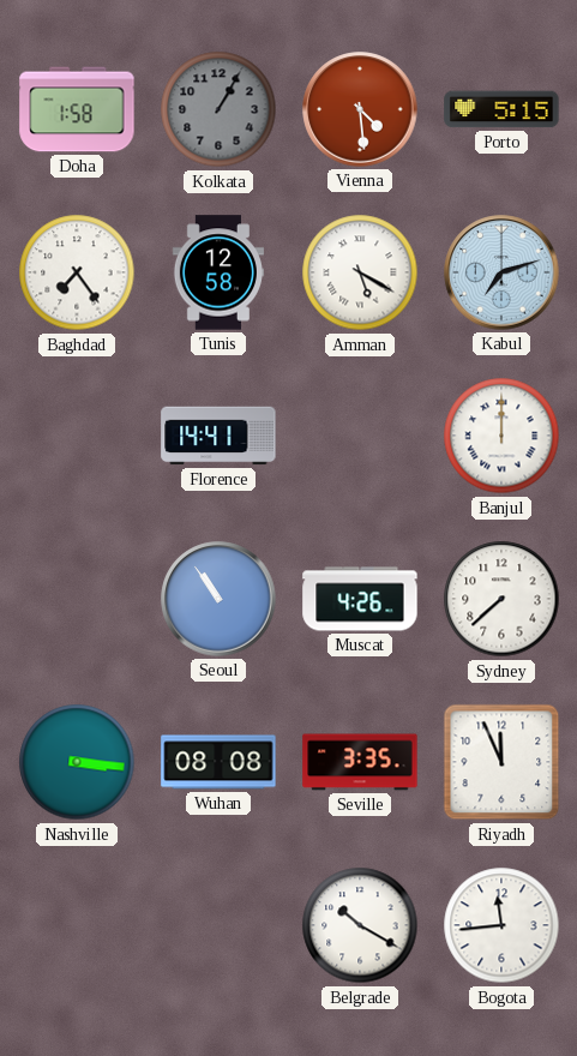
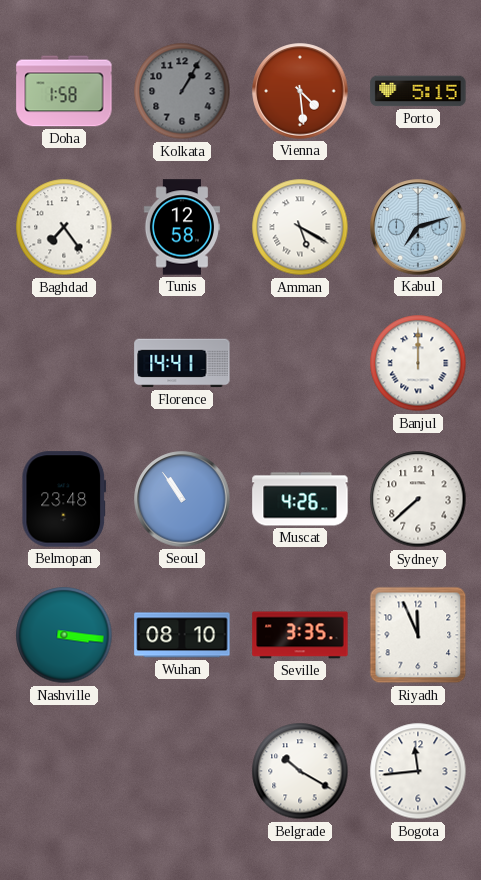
Belmopan: none -> 23:48
Wuhan: 08:08 -> 08:10
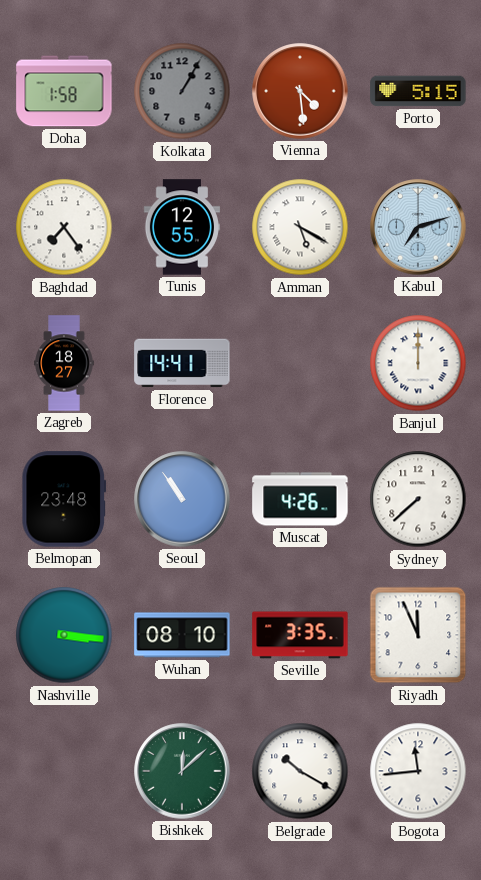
Tunis: 12:58 -> 12:55
Zagreb: none -> 18:27
Bishkek: none -> 12:08
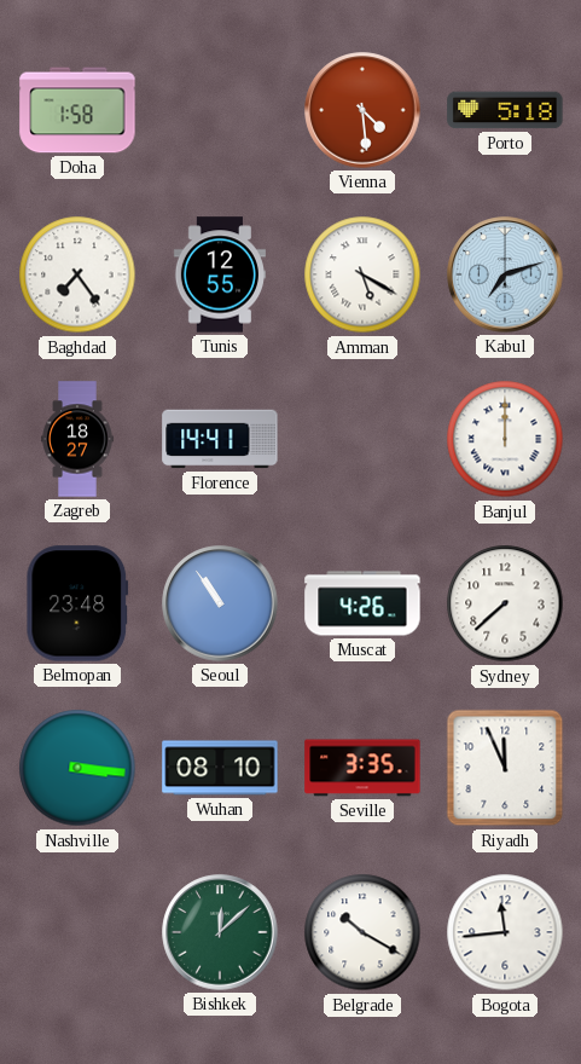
Kolkata: 1:05 -> none
Porto: 5:15 -> 5:18
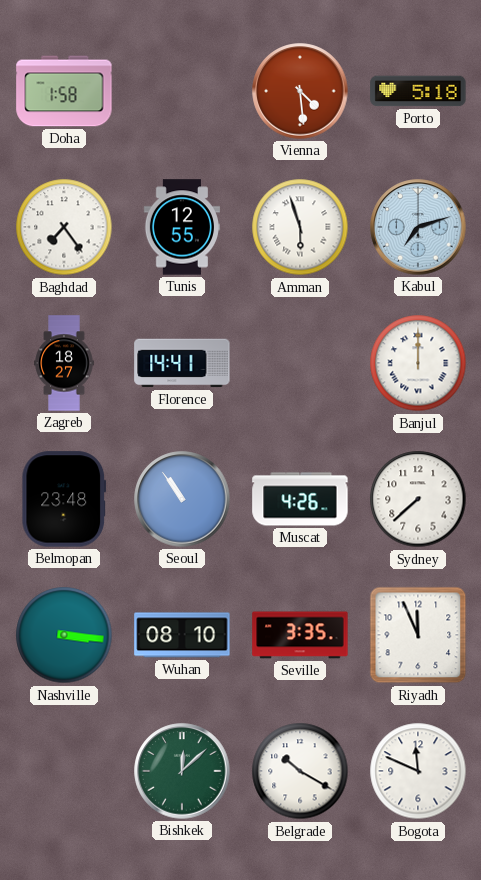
Amman: 5:20 -> 5:57
Bogota: 11:44 -> 11:49
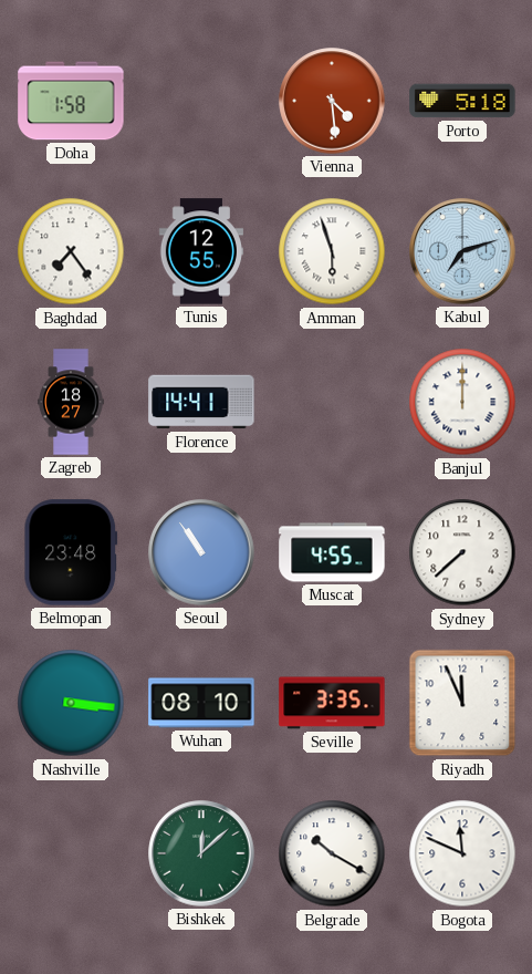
Muscat: 4:26 -> 4:55
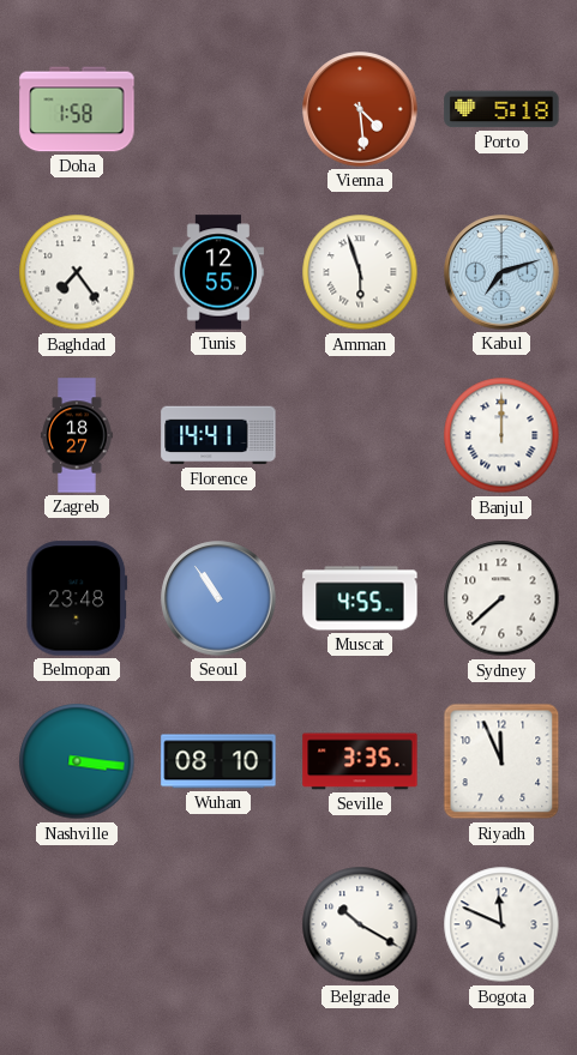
Bishkek: 12:08 -> none
